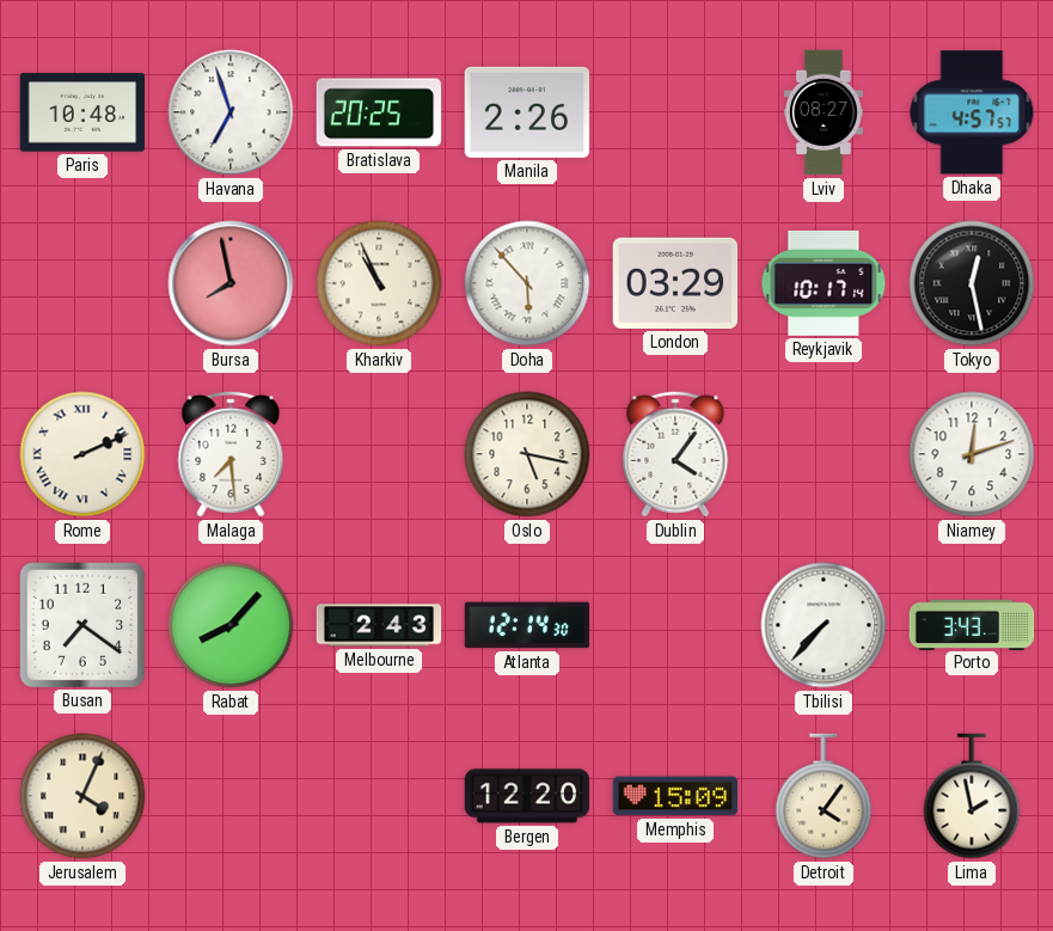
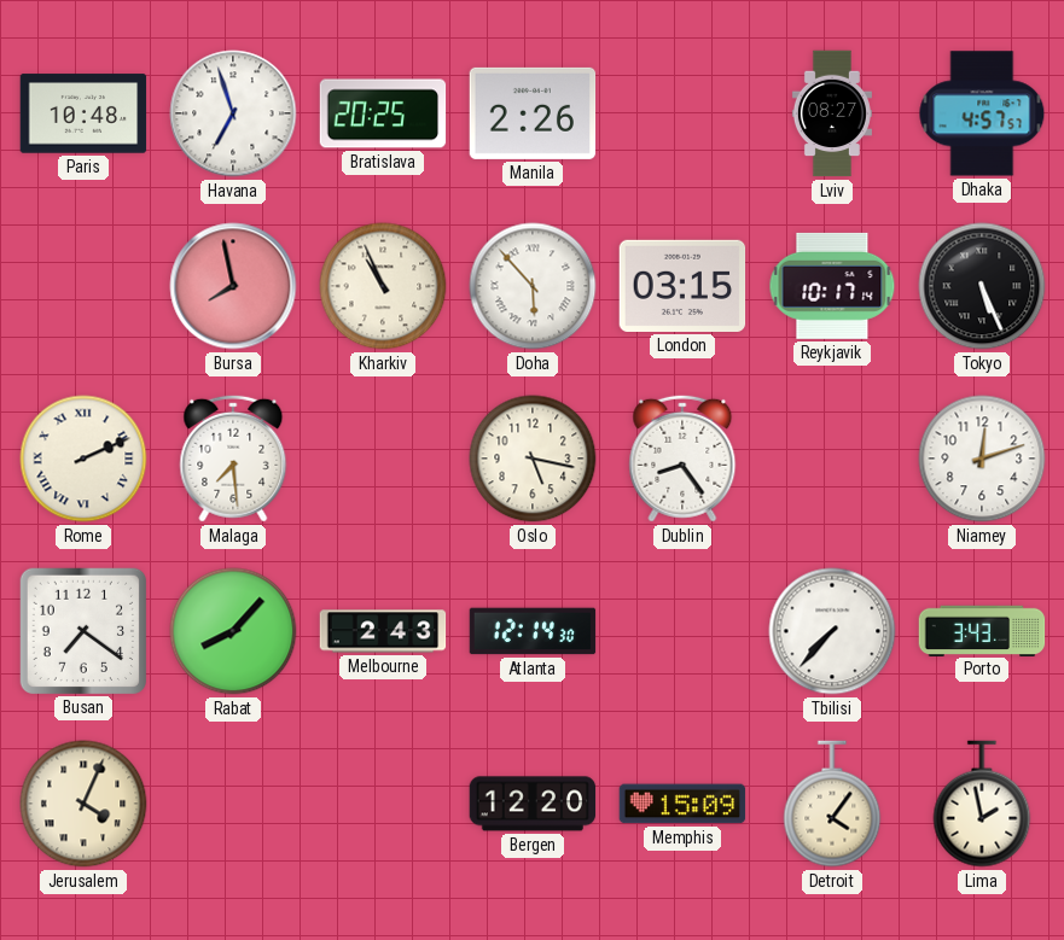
London: 03:29 -> 03:15
Tokyo: 12:28 -> 5:26
Dublin: 4:06 -> 8:24
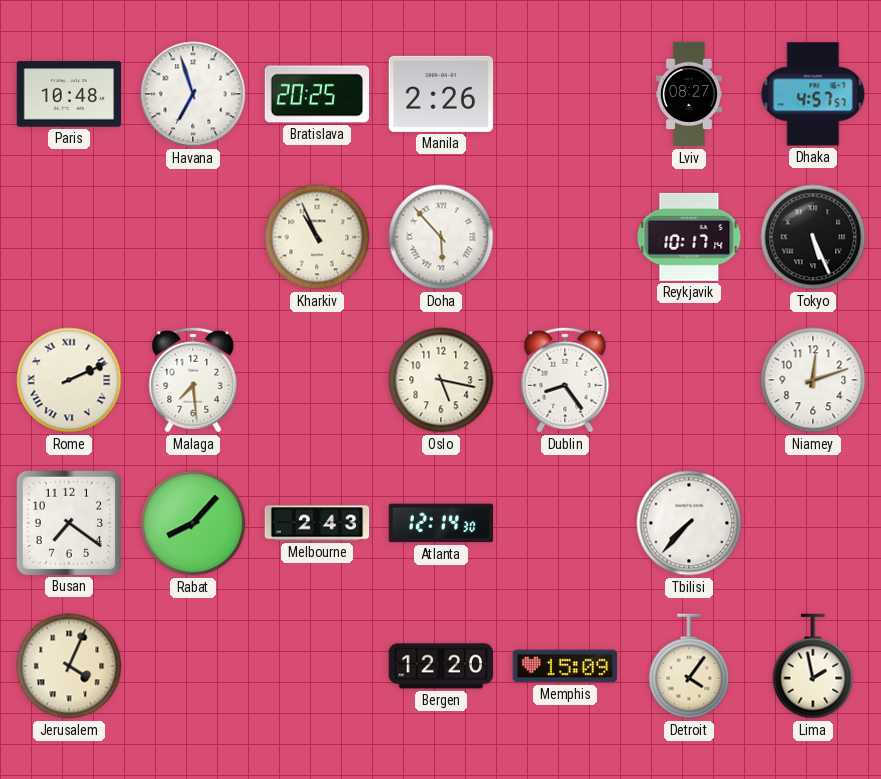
Bursa: 7:58 -> none
London: 03:15 -> none
Porto: 3:43 -> none
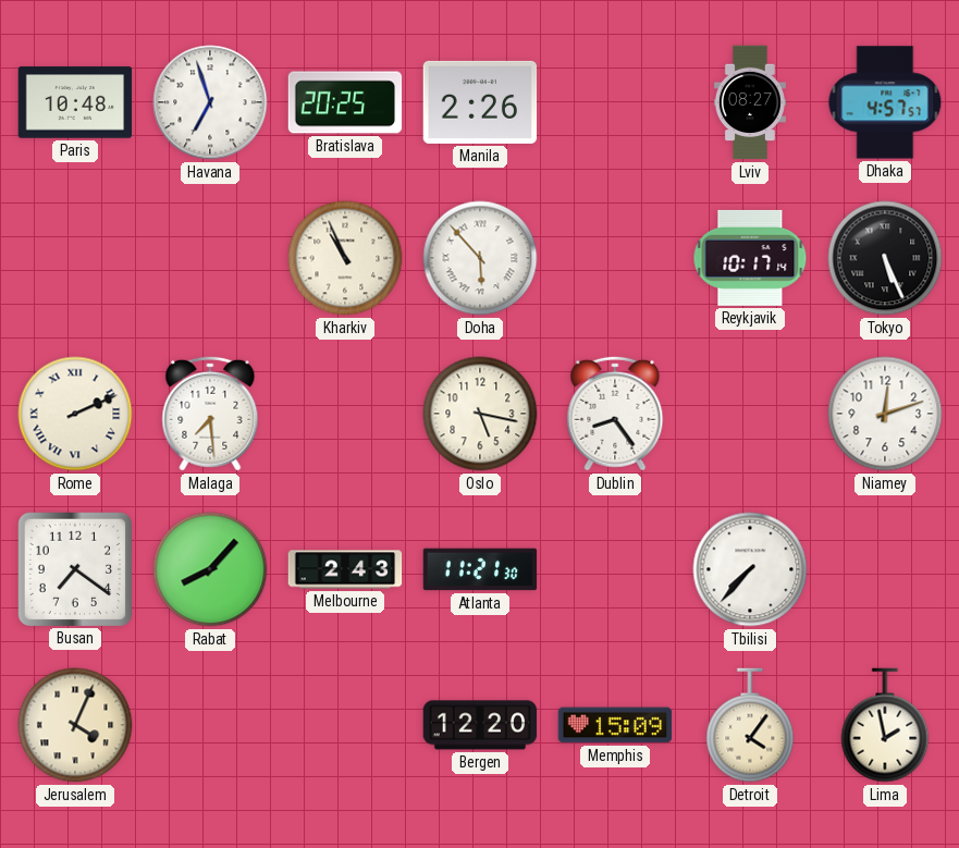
Atlanta: 12:14 -> 11:21
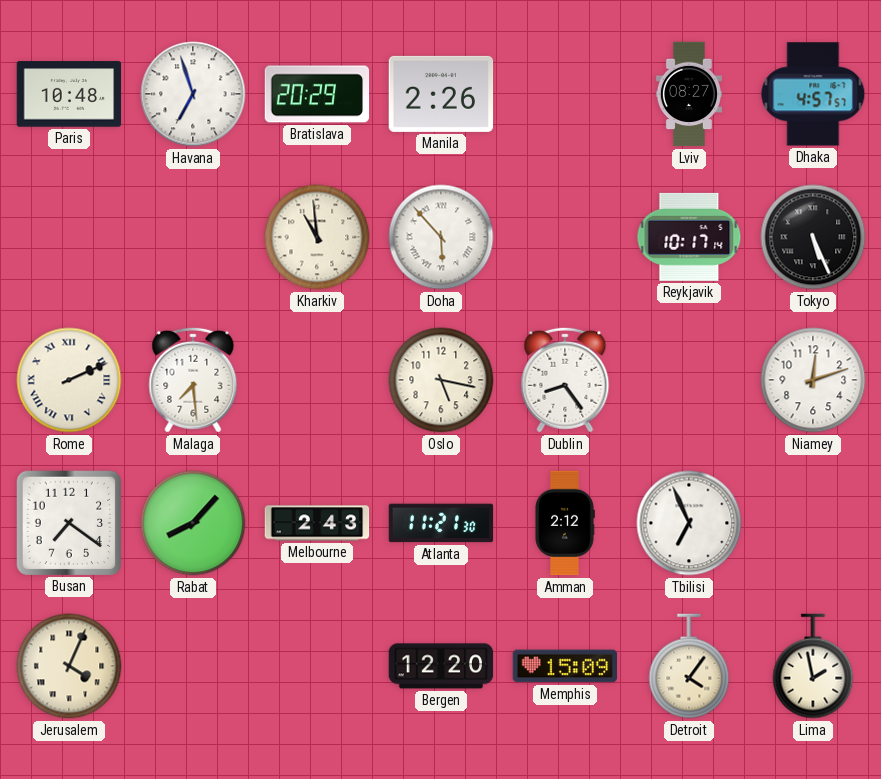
Bratislava: 20:25 -> 20:29
Kharkiv: 10:56 -> 10:59
Amman: none -> 2:12
Tbilisi: 7:37 -> 6:56
